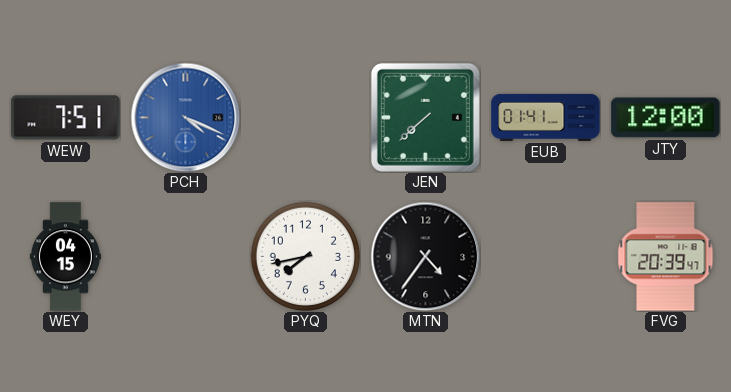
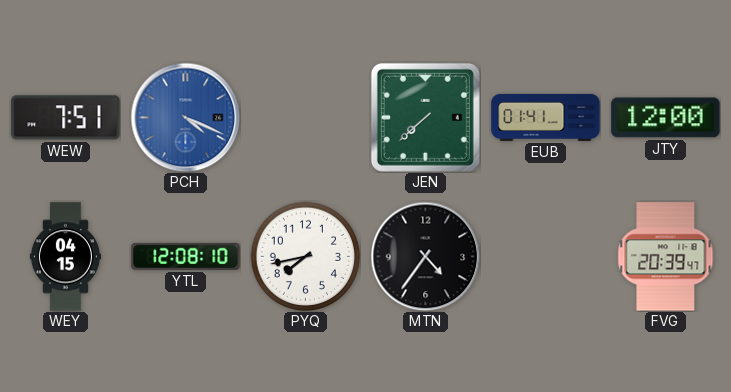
YTL: none -> 12:08
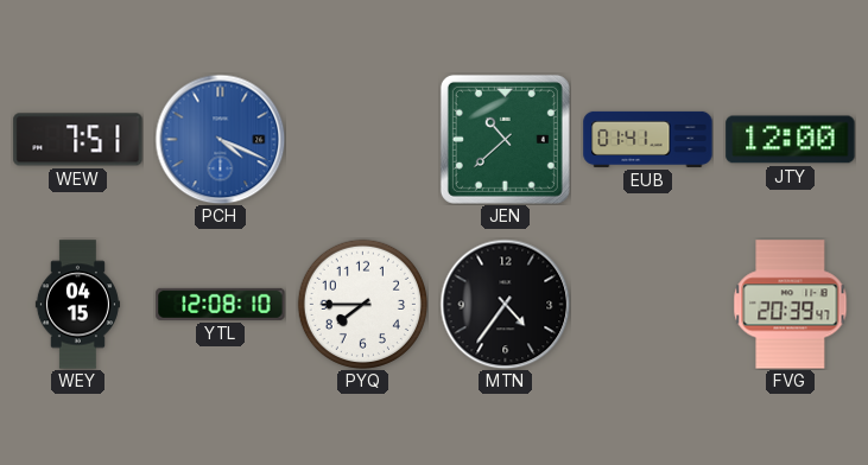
JEN: 7:38 -> 10:38
PYQ: 7:43 -> 7:45
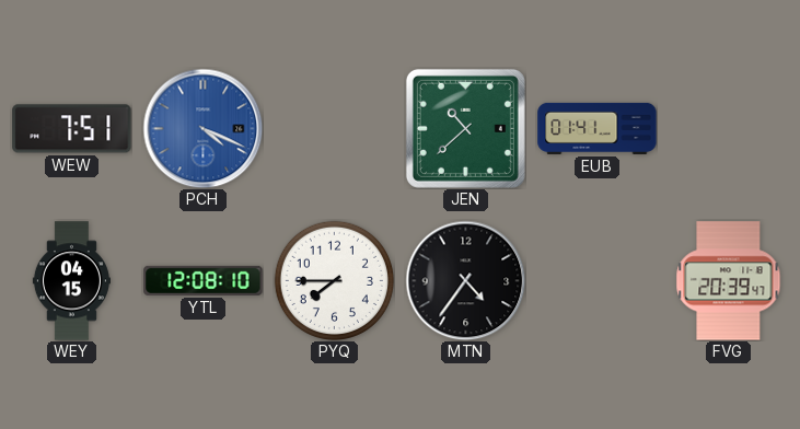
JTY: 12:00 -> none
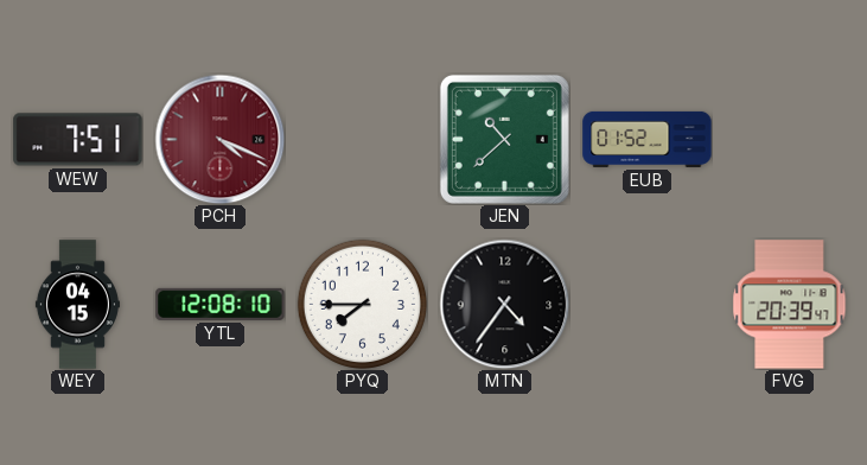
PCH dial: blue -> burgundy
EUB: 01:41 -> 01:52
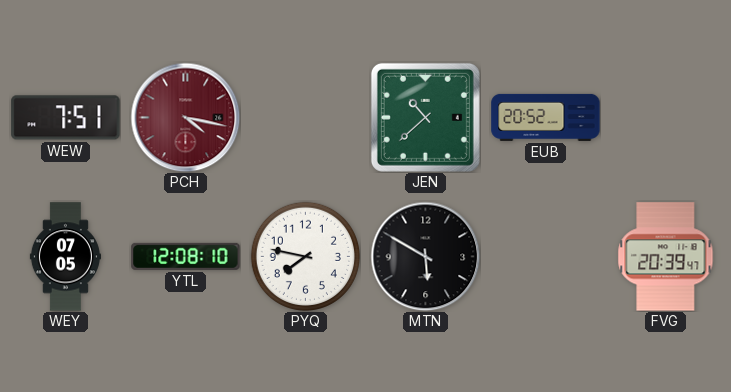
PCH: 4:19 -> 4:17
EUB: 01:52 -> 20:52
WEY: 04:15 -> 07:05
PYQ: 7:45 -> 7:47
MTN: 4:36 -> 5:50
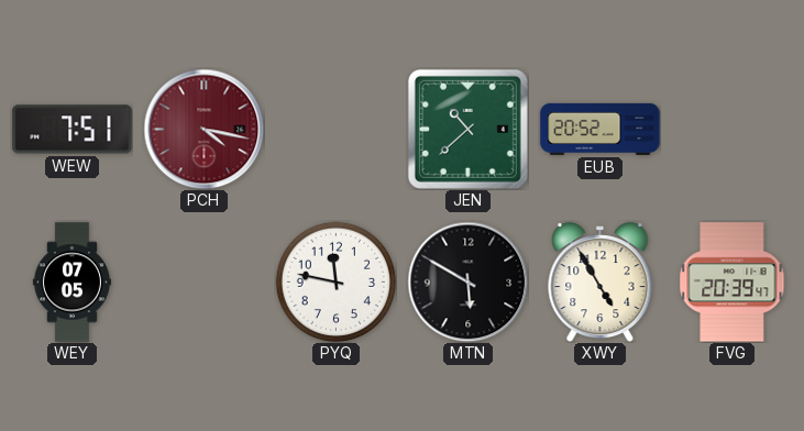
YTL: 12:08 -> none
PYQ: 7:47 -> 11:47
XWY: none -> 4:55
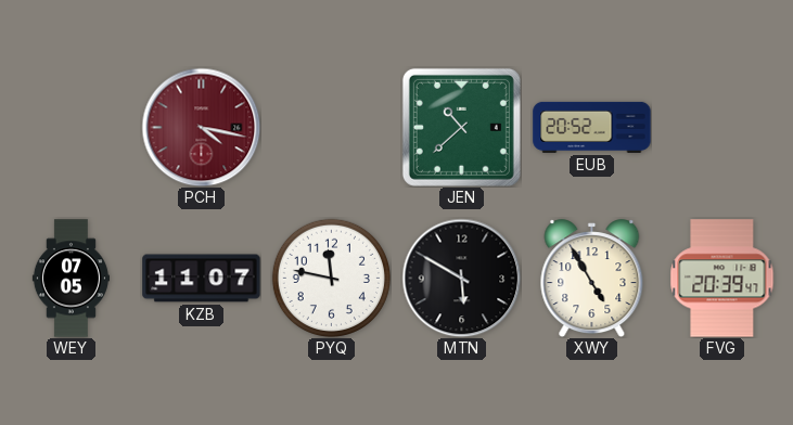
WEW: 7:51 -> none
KZB: none -> 11:07
